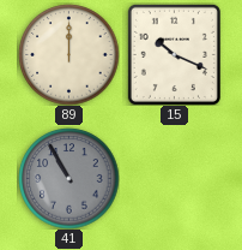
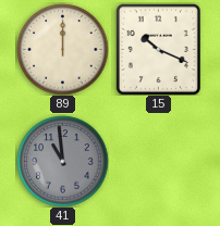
41: 10:55 -> 10:59
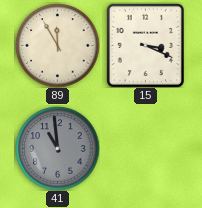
89: 12:00 -> 11:55
15: 10:19 -> 3:19
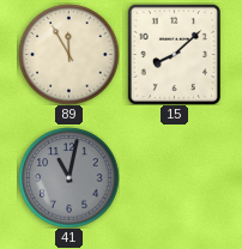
15: 3:19 -> 8:08
41: 10:59 -> 11:02
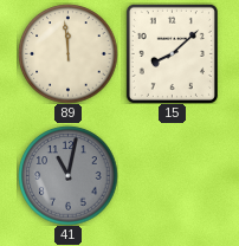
89: 11:55 -> 11:59
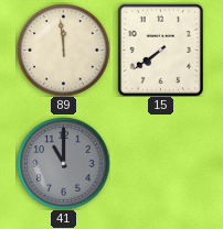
15: 8:08 -> 7:39
41: 11:02 -> 11:00
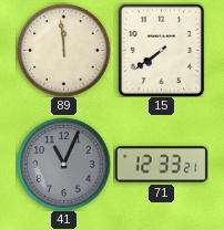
41: 11:00 -> 11:04
71: none -> 12:33
